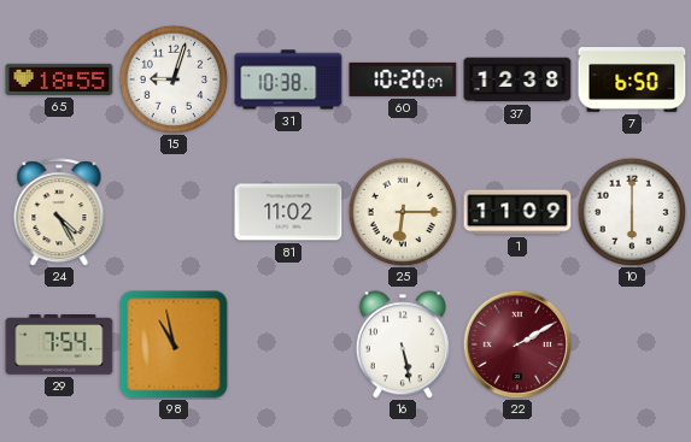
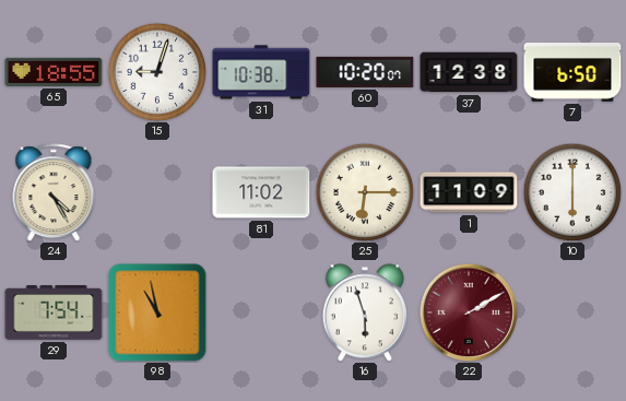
16: 5:28 -> 5:57
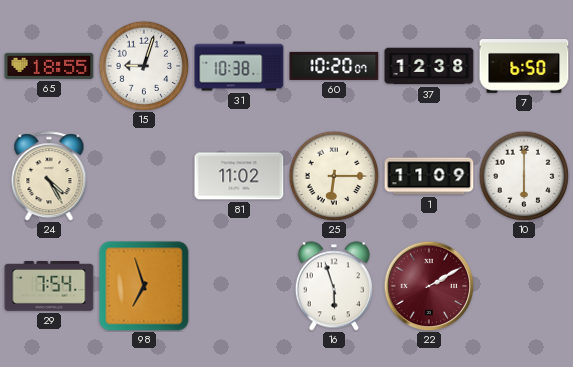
98: 10:58 -> 6:57
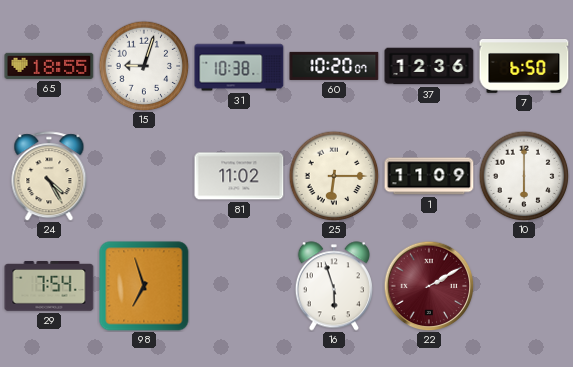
37: 12:38 -> 12:36
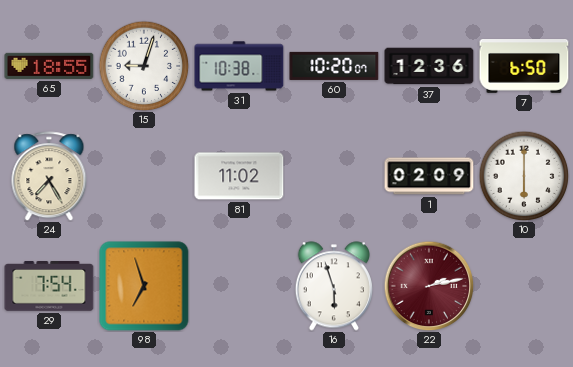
24: 4:25 -> 7:25
25: 6:15 -> none
1: 11:09 -> 02:09
22: 2:10 -> 2:13
